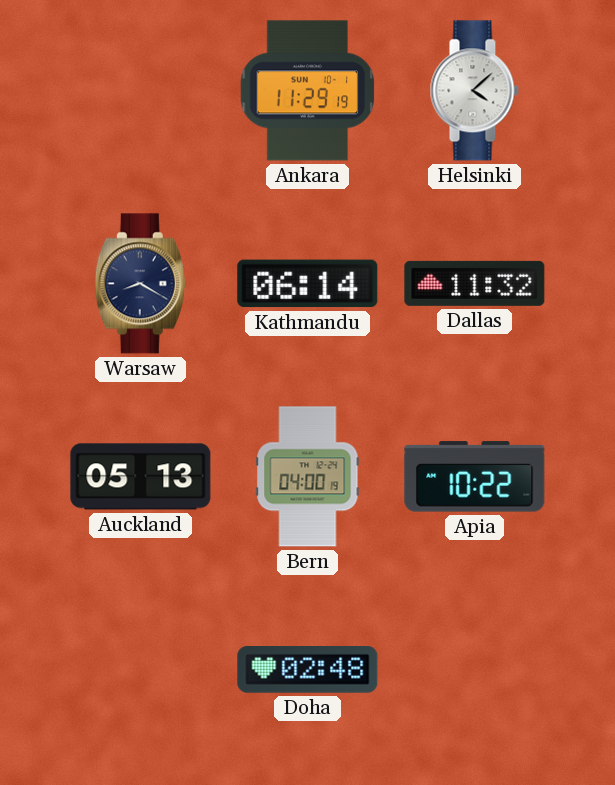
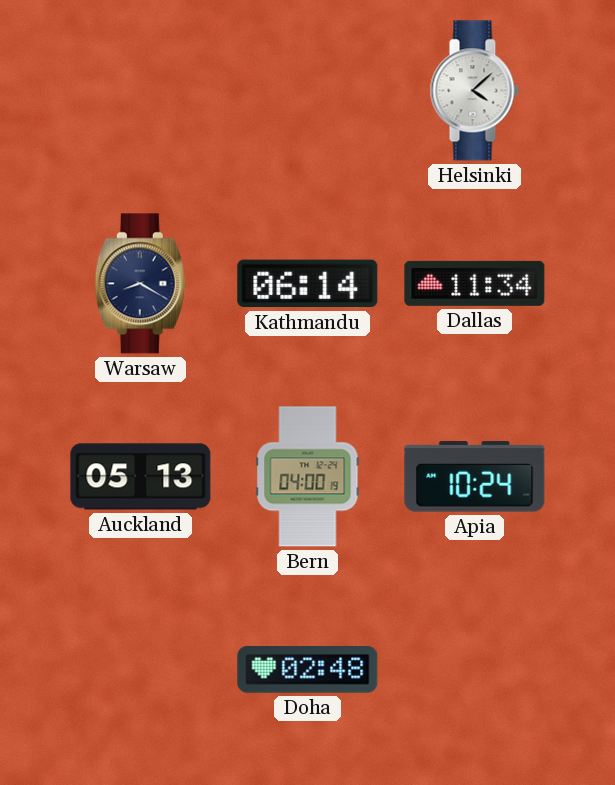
Ankara: 11:29 -> none
Dallas: 11:32 -> 11:34
Apia: 10:22 -> 10:24
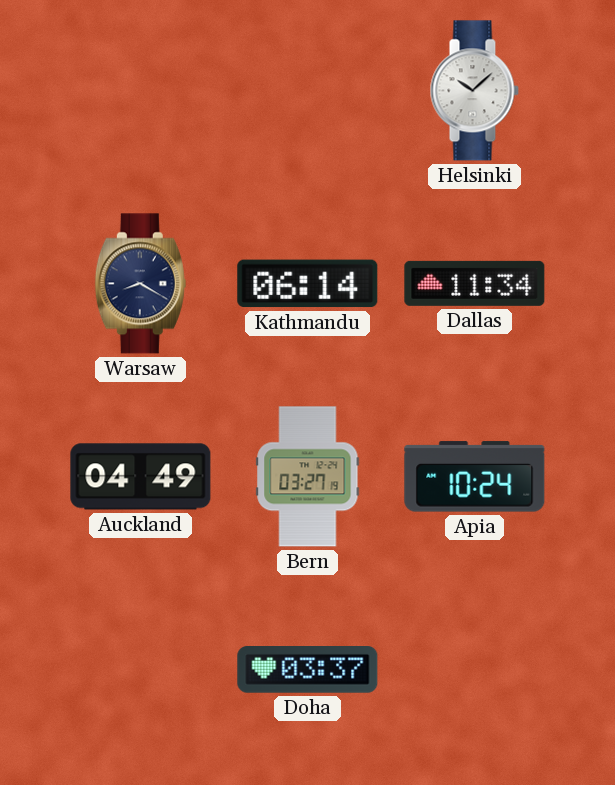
Helsinki: 4:08 -> 10:08
Auckland: 05:13 -> 04:49
Bern: 04:00 -> 03:27
Doha: 02:48 -> 03:37
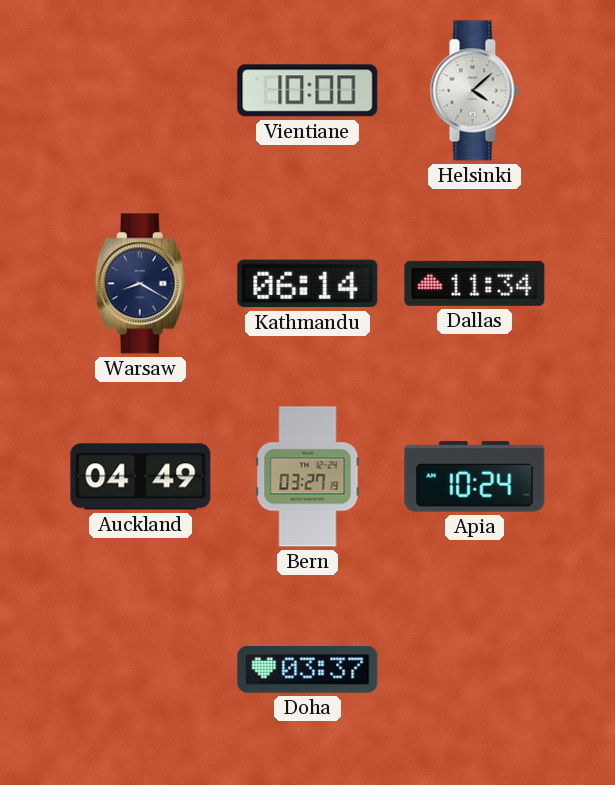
Vientiane: none -> 10:00
Helsinki: 10:08 -> 4:08
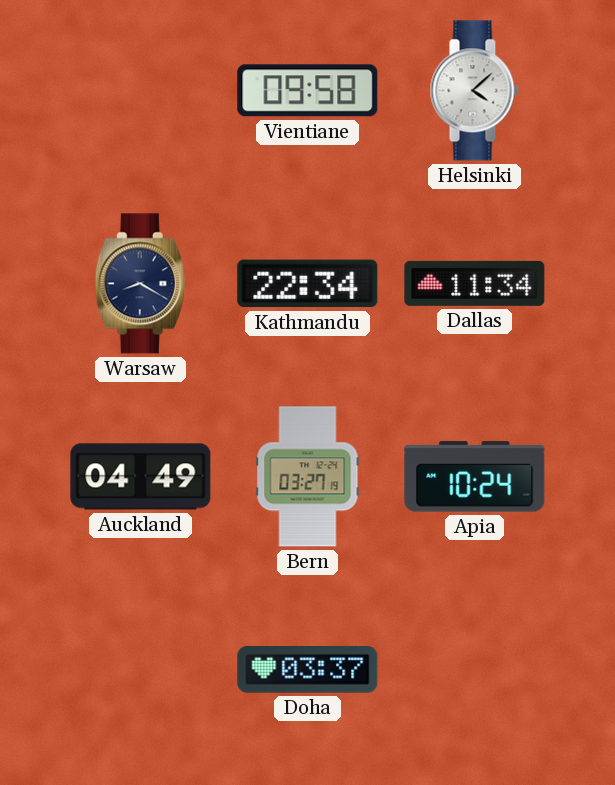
Vientiane: 10:00 -> 09:58
Kathmandu: 06:14 -> 22:34
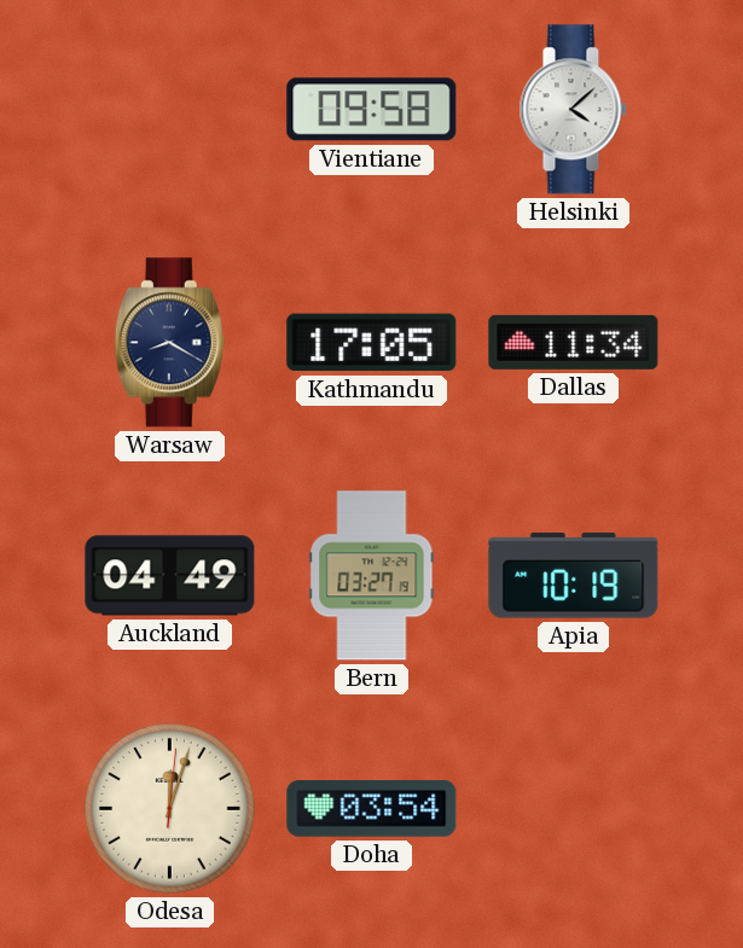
Kathmandu: 22:34 -> 17:05
Apia: 10:24 -> 10:19
Odesa: none -> 12:03
Doha: 03:37 -> 03:54
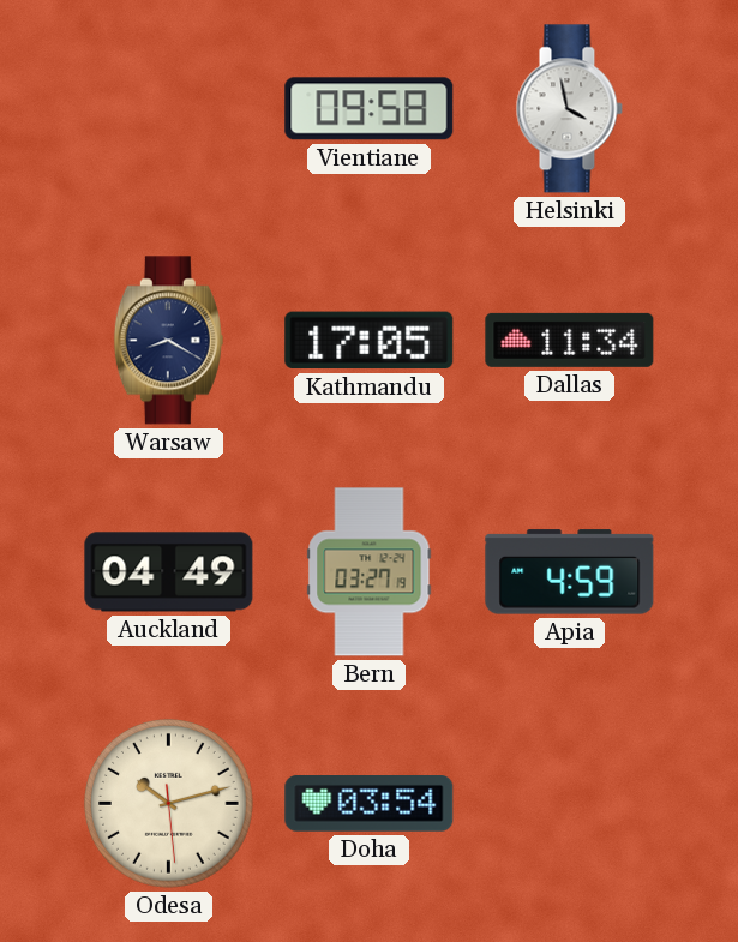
Helsinki: 4:08 -> 3:58
Apia: 10:19 -> 4:59
Odesa: 12:03 -> 10:12
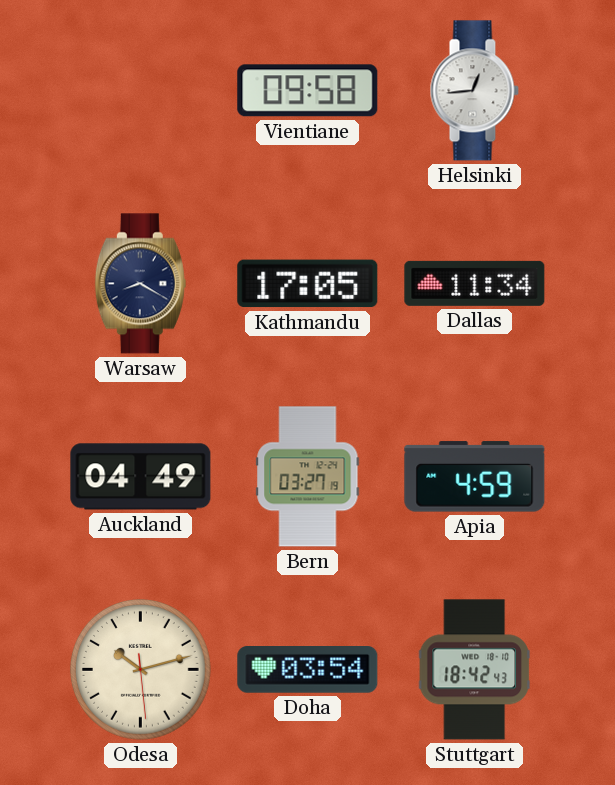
Helsinki: 3:58 -> 12:44
Stuttgart: none -> 18:42
